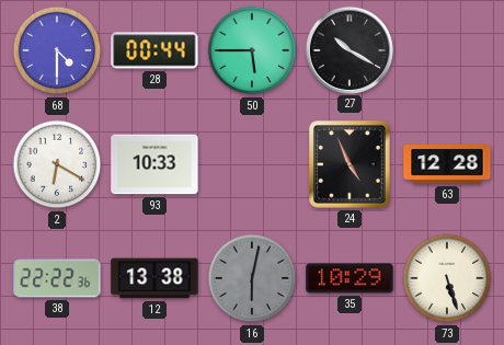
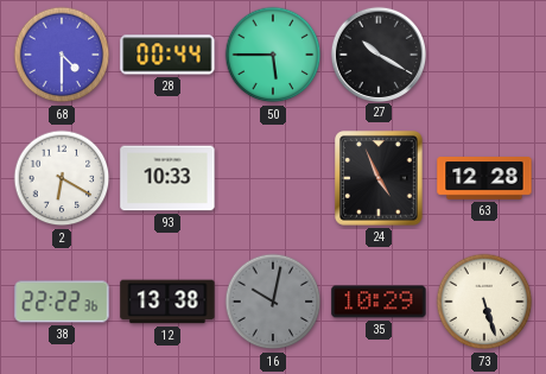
16: 6:02 -> 10:02
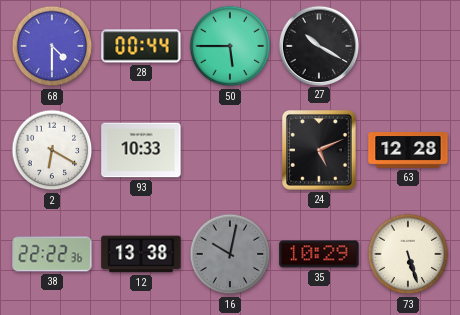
24: 4:56 -> 5:11
